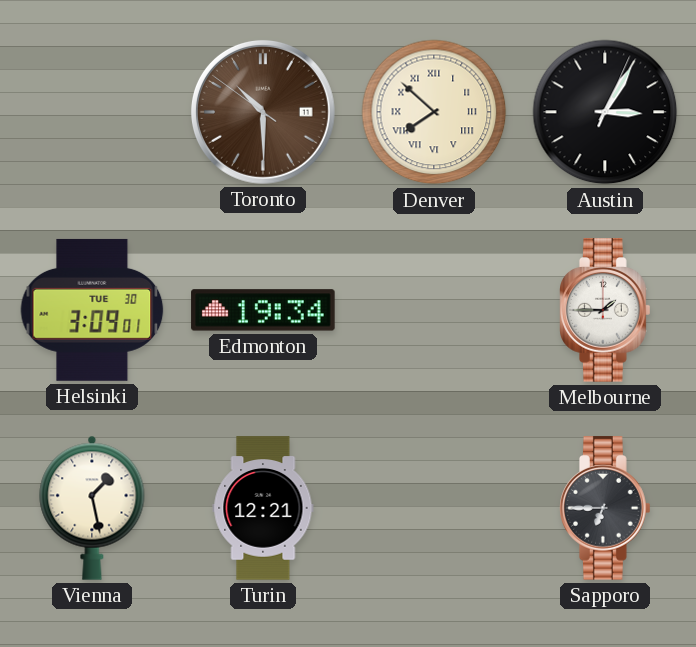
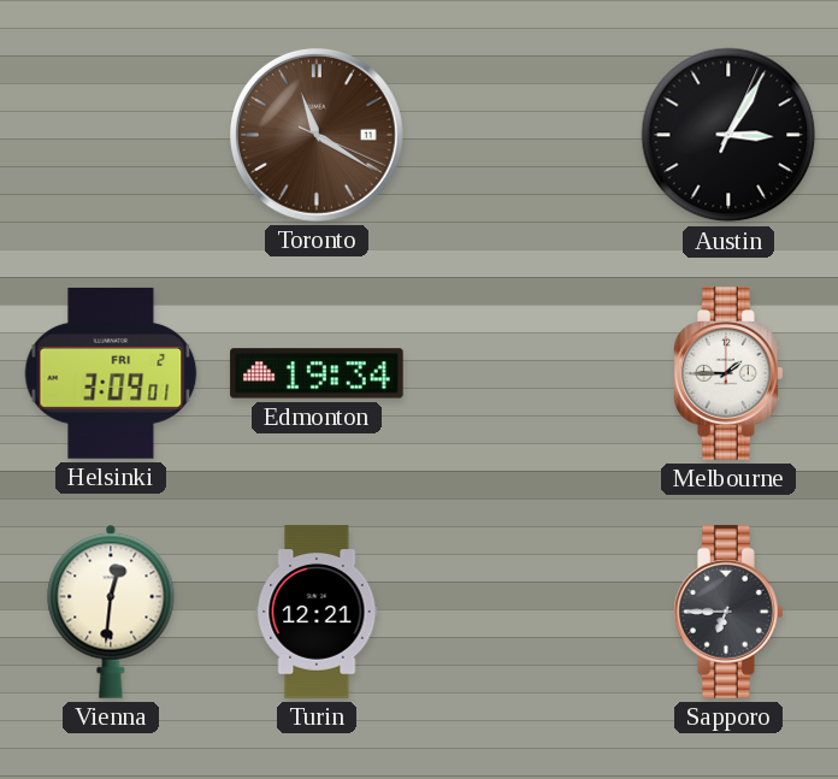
Toronto: 10:29 -> 11:20
Denver: 7:52 -> none
Helsinki date: TUE 30 -> FRI 2
Vienna: 1:28 -> 12:31
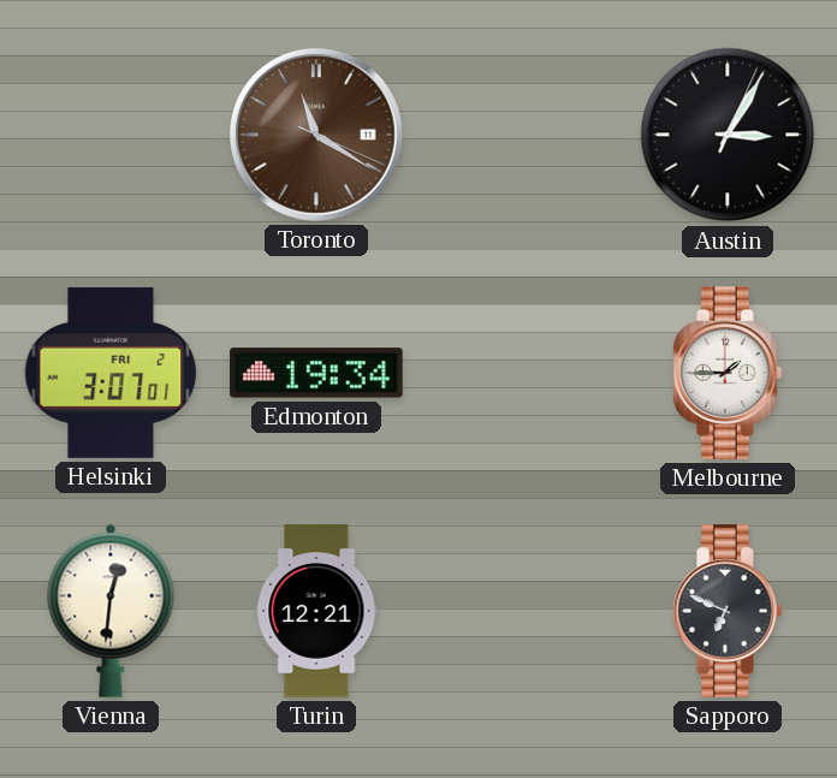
Helsinki: 3:09 -> 3:07
Sapporo: 6:45 -> 6:49
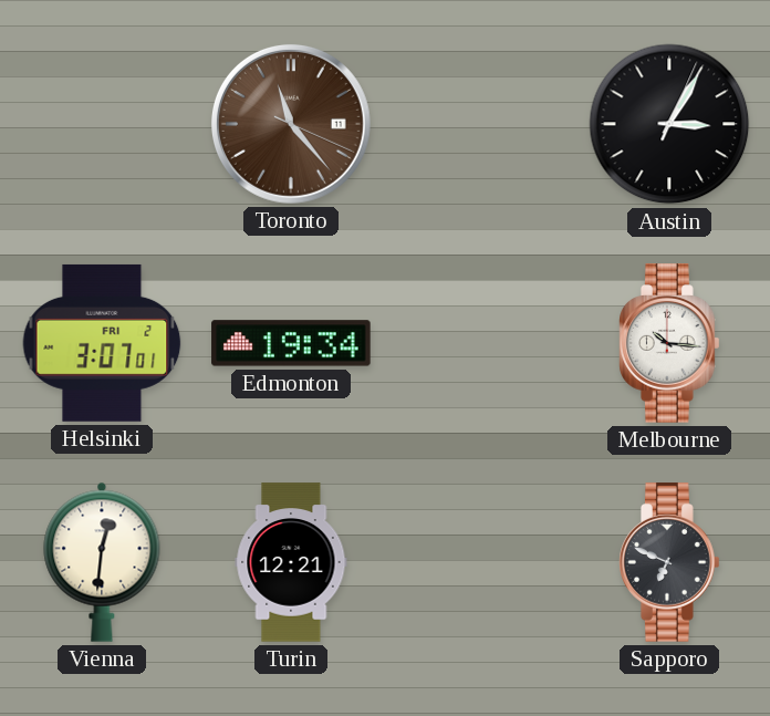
Toronto: 11:20 -> 11:23
Melbourne: 1:45 -> 10:16
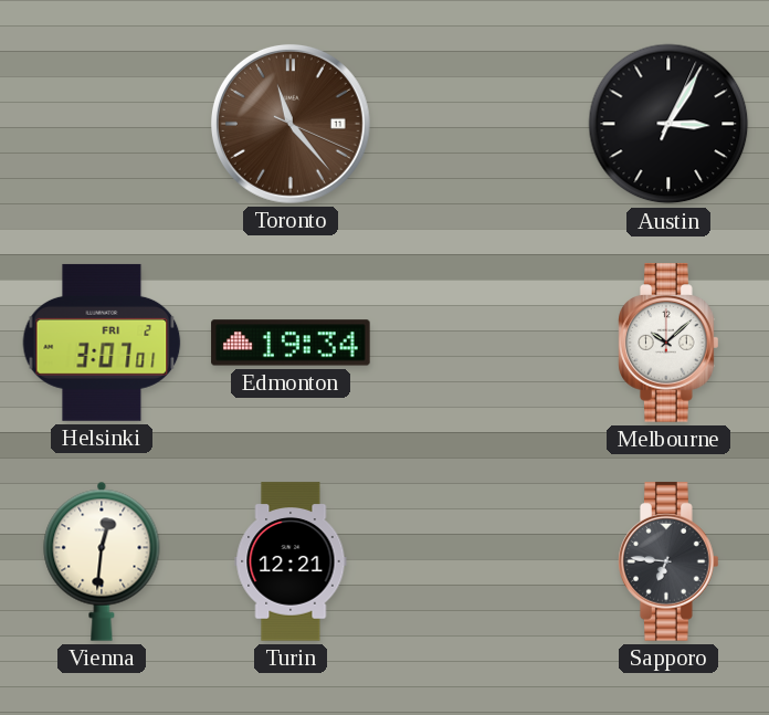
Melbourne: 10:16 -> 10:08
Sapporo: 6:49 -> 6:46
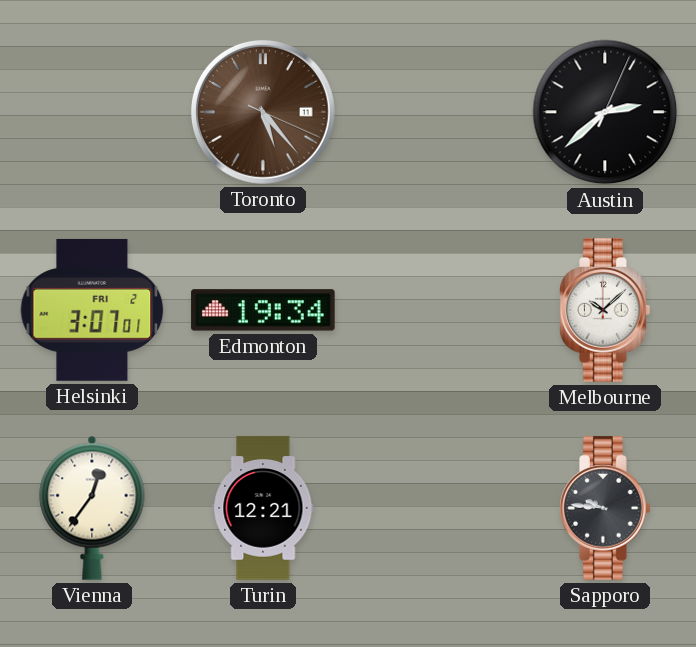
Toronto: 11:23 -> 5:23
Austin: 3:05 -> 2:38
Vienna: 12:31 -> 12:36
Sapporo: 6:46 -> 9:46
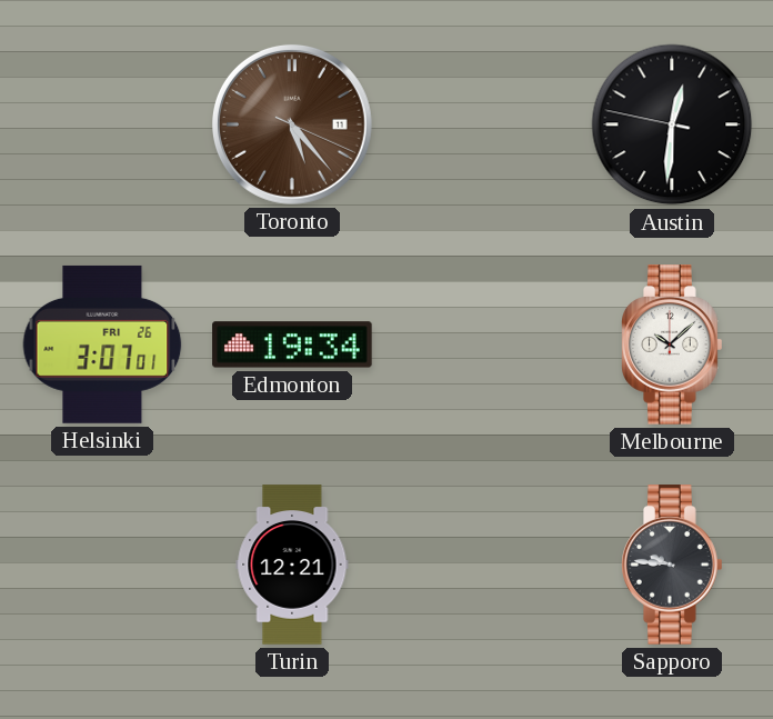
Austin: 2:38 -> 12:30
Helsinki date: FRI 2 -> FRI 26
Vienna: 12:36 -> none
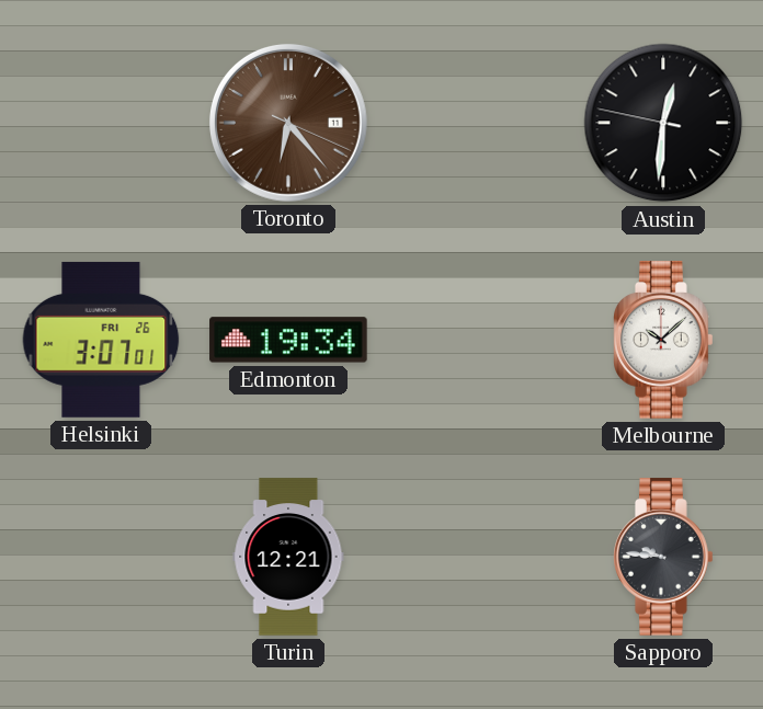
Toronto: 5:23 -> 6:23
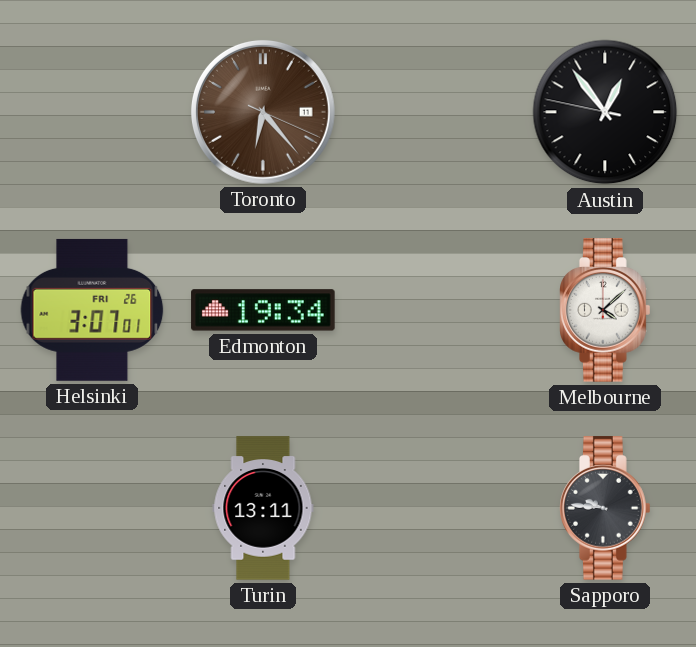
Austin: 12:30 -> 12:53
Melbourne: 10:08 -> 4:08
Turin: 12:21 -> 13:11
